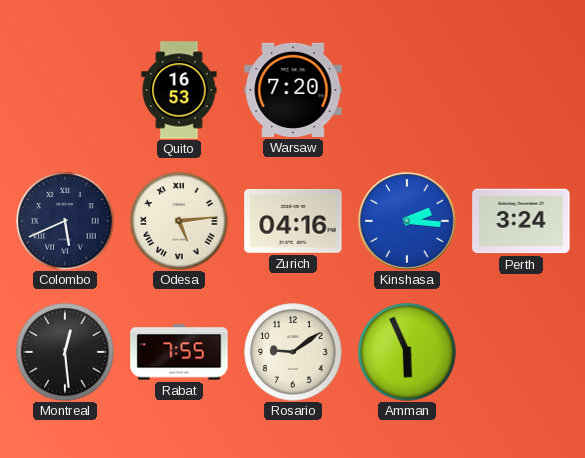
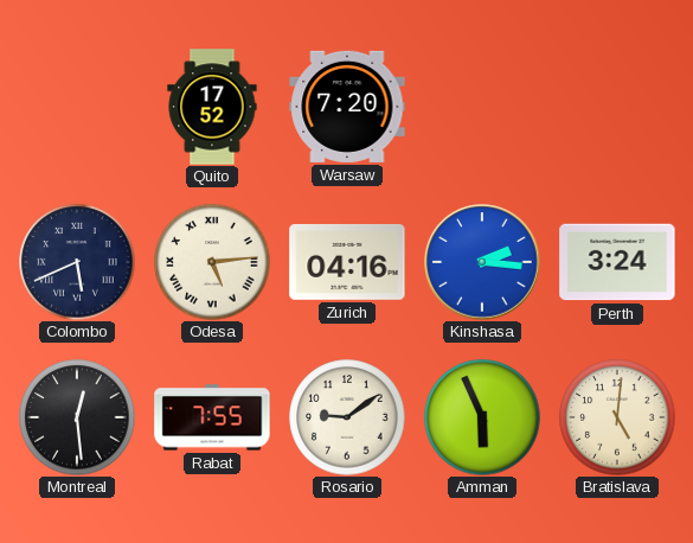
Quito: 16:53 -> 17:52
Bratislava: none -> 5:01
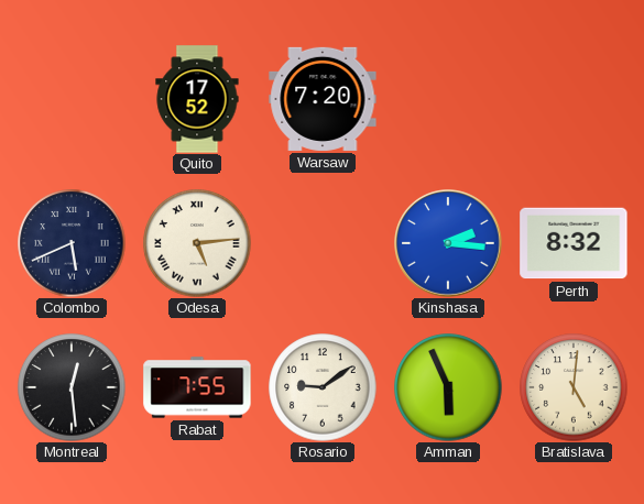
Zurich: 04:16 -> none
Perth: 3:24 -> 8:32
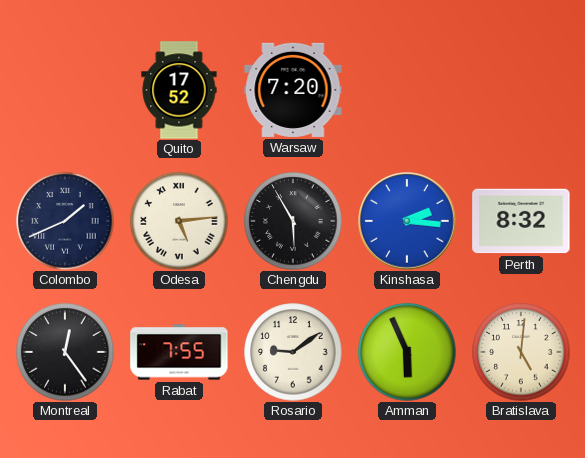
Colombo: 5:41 -> 1:41
Chengdu: none -> 5:55
Montreal: 12:29 -> 12:24
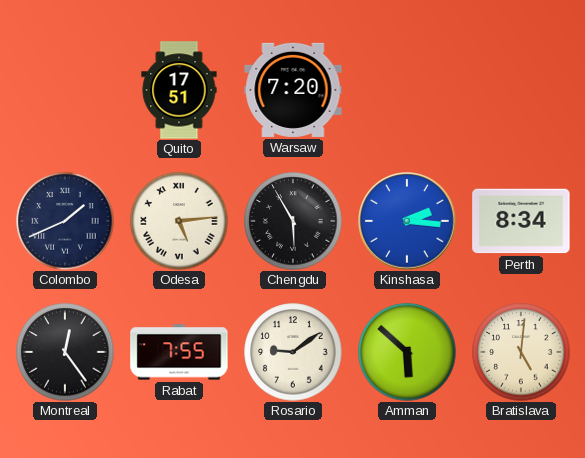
Quito: 17:52 -> 17:51
Perth: 8:32 -> 8:34
Amman: 5:56 -> 5:52
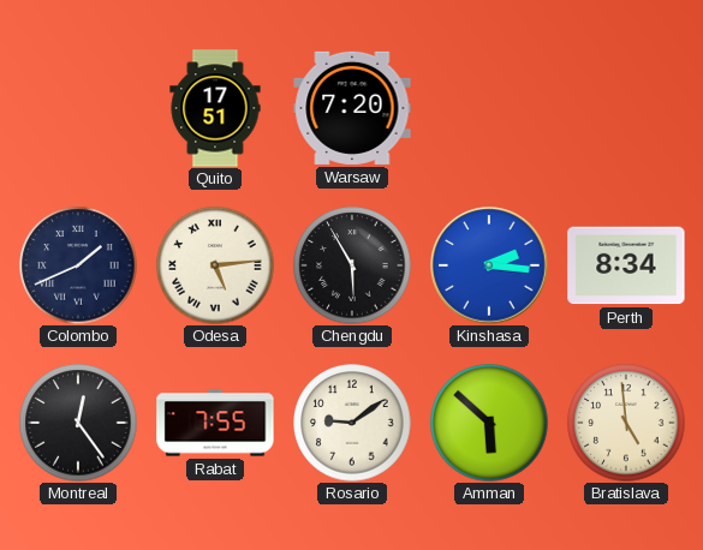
Bratislava: 5:01 -> 4:59
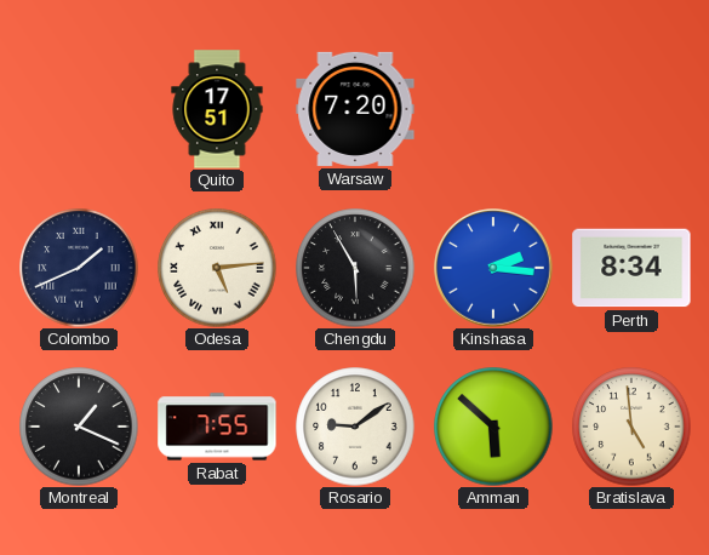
Montreal: 12:24 -> 1:19
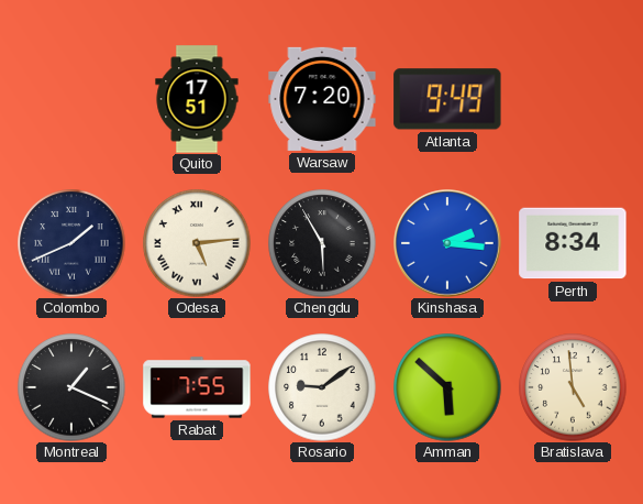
Atlanta: none -> 9:49
